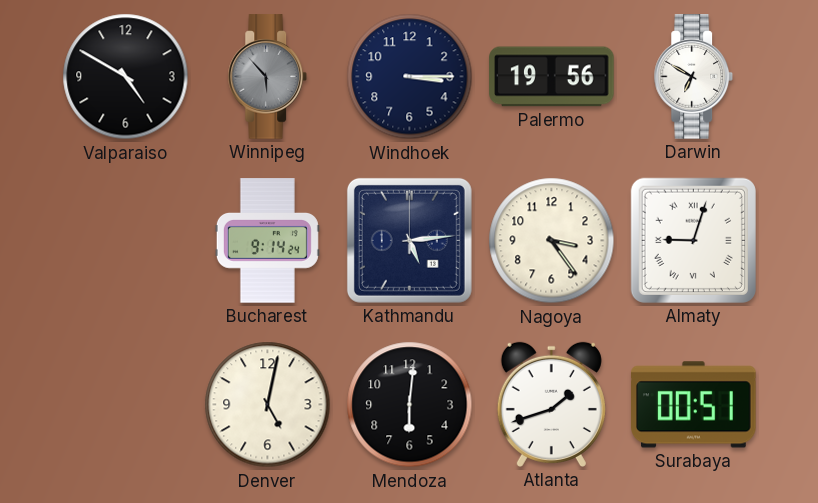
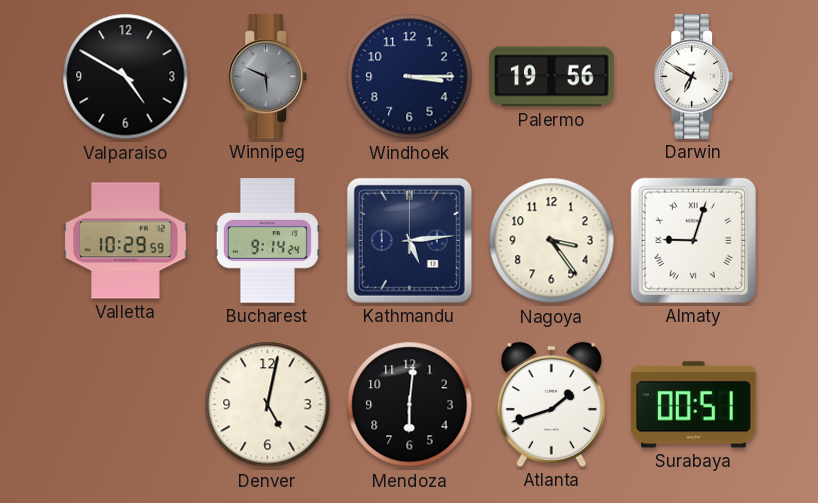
Winnipeg: 5:53 -> 5:49
Valletta: none -> 10:29
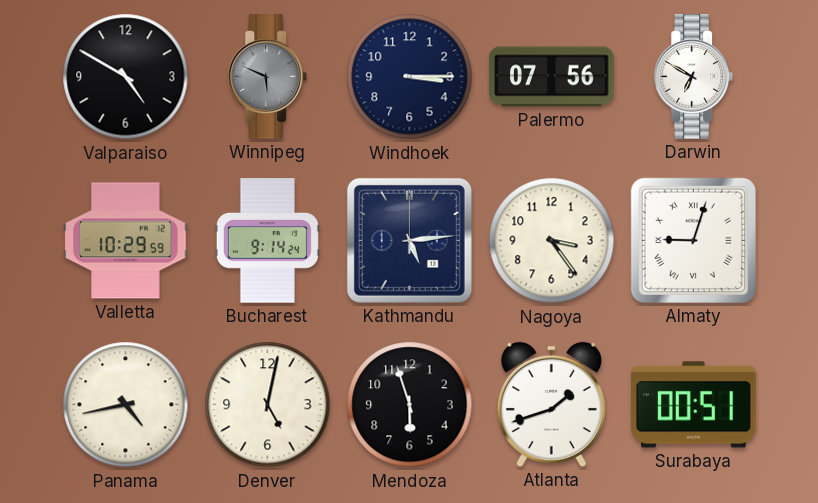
Palermo: 19:56 -> 07:56
Panama: none -> 4:43
Mendoza: 6:01 -> 5:57
